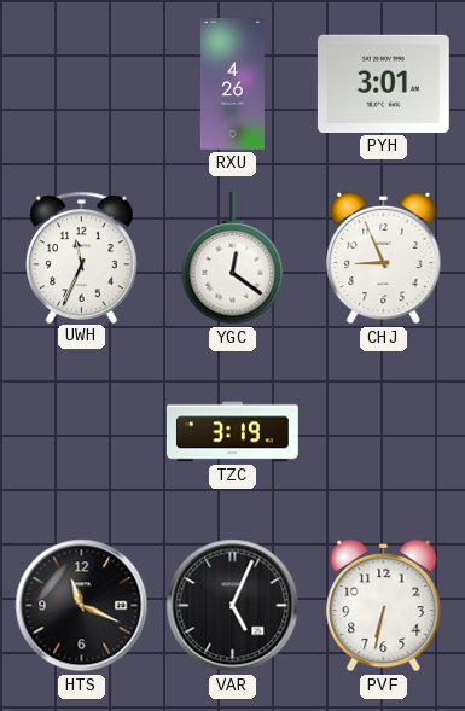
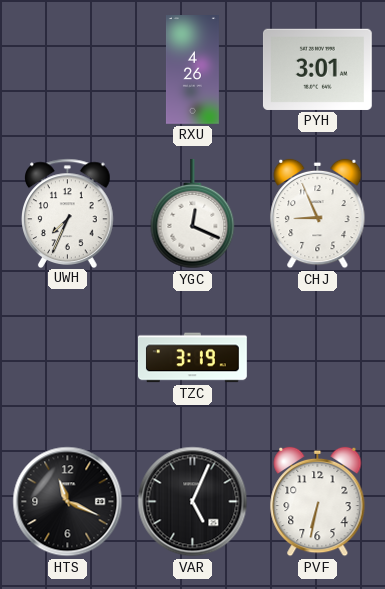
UWH: 11:34 -> 7:34
YGC: 12:21 -> 12:19
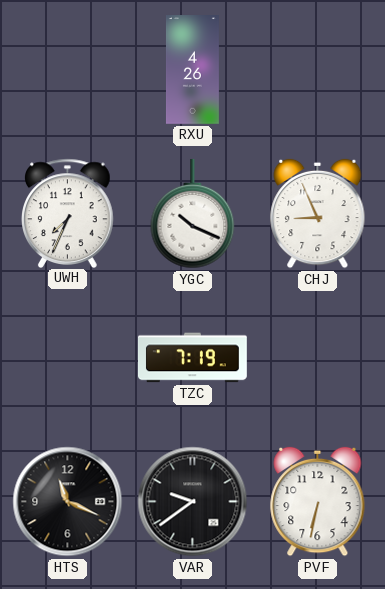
PYH: 3:01 -> none
YGC: 12:19 -> 10:19
TZC: 3:19 -> 7:19
VAR: 5:04 -> 9:39
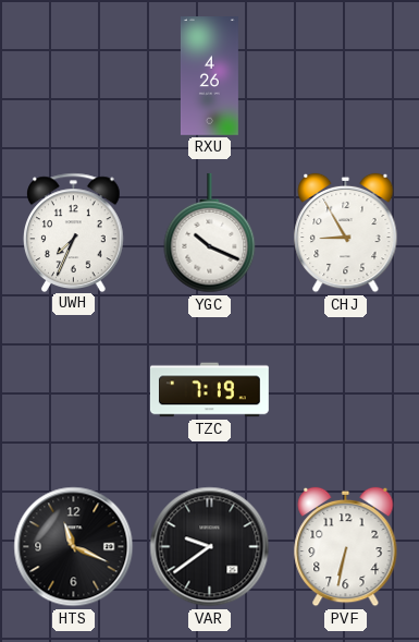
CHJ: 8:56 -> 8:55
